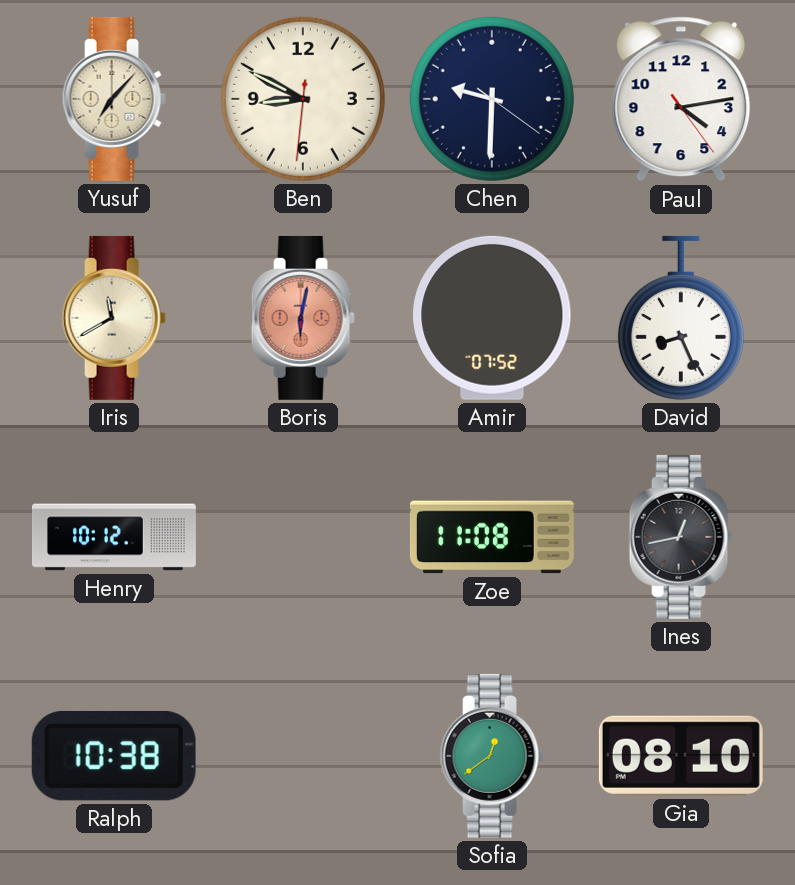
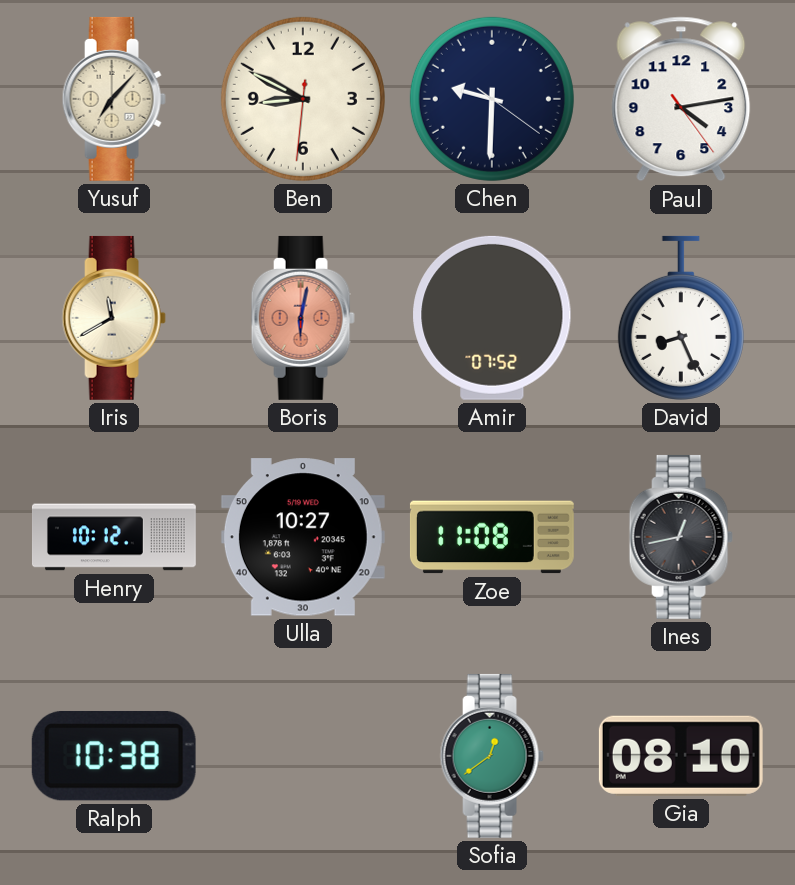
Ulla: none -> 10:27
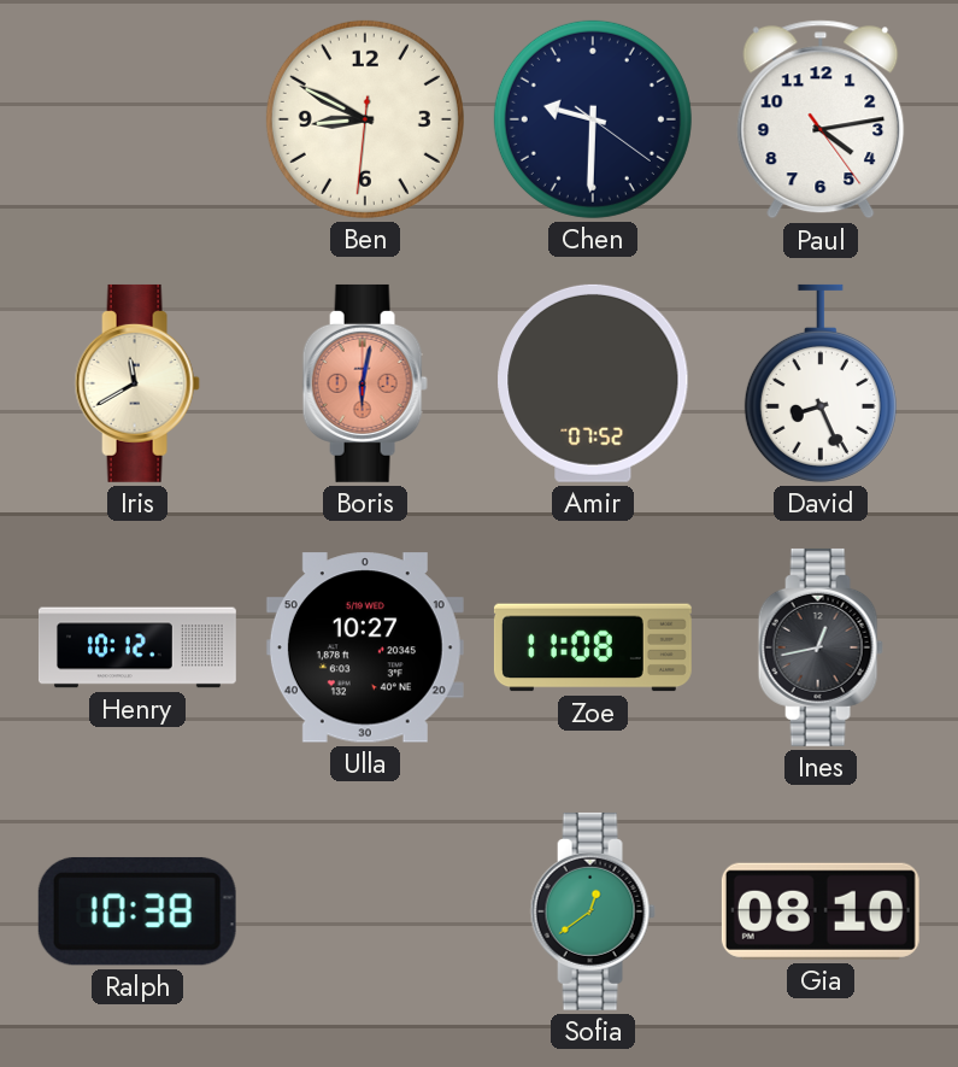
Yusuf: 7:07 -> none
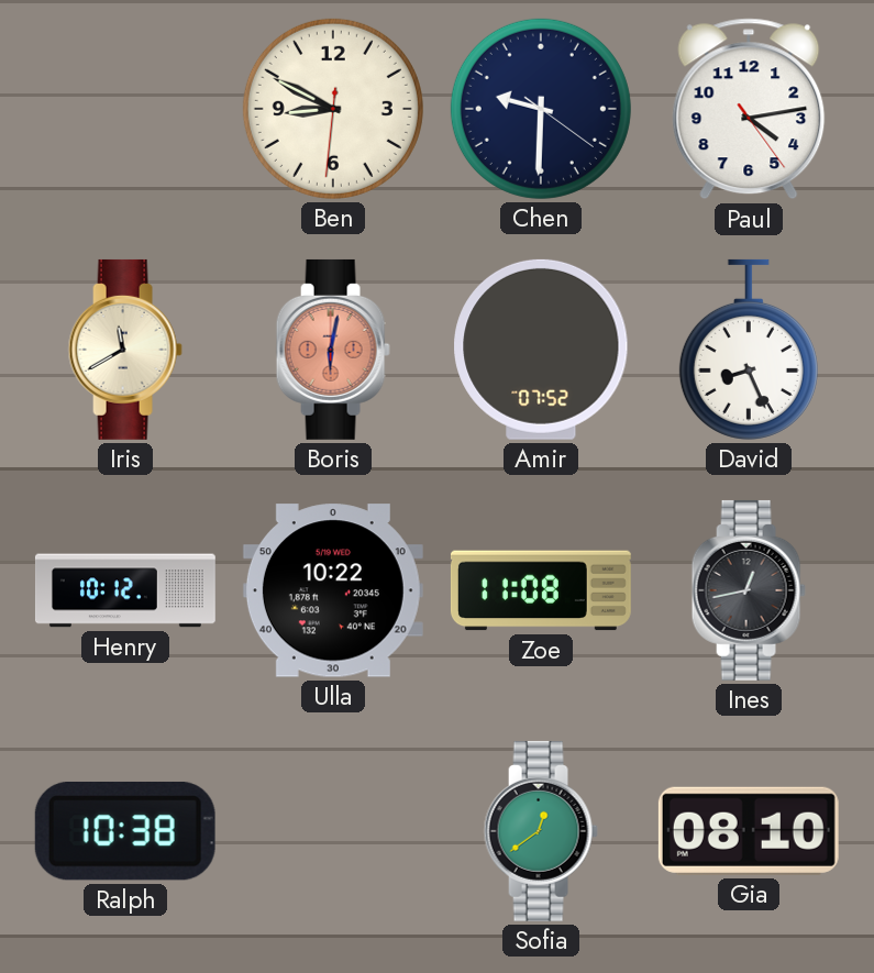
Ulla: 10:27 -> 10:22
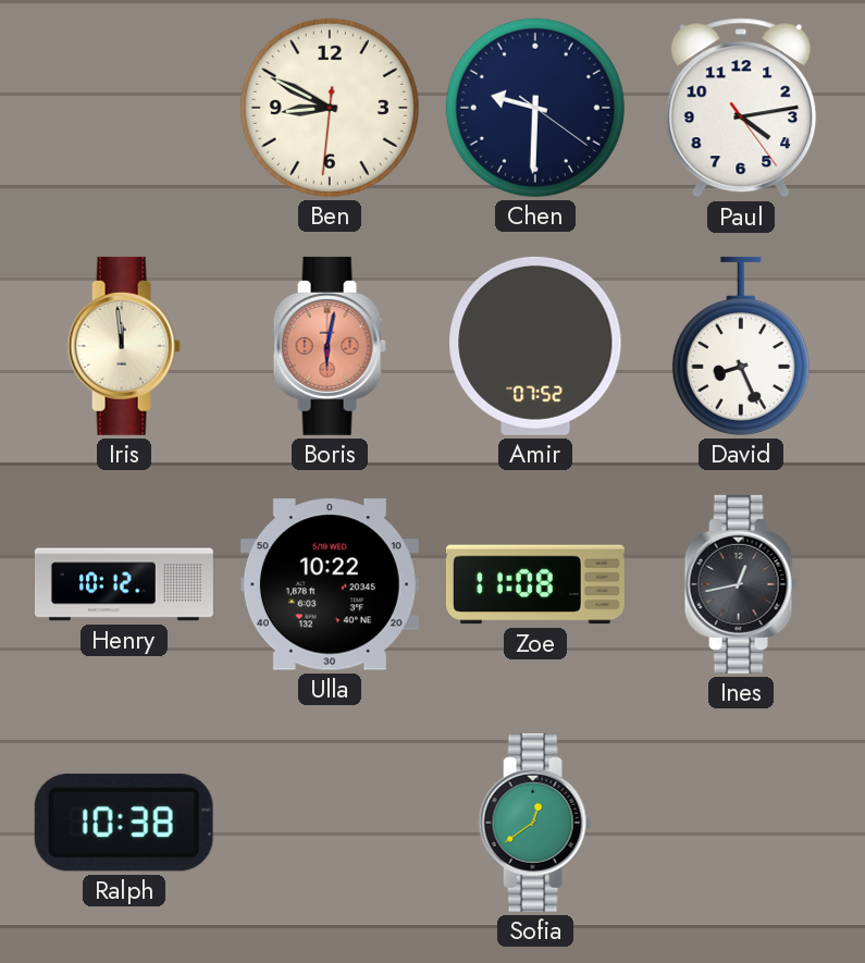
Iris: 11:40 -> 11:59
Gia: 08:10 -> none
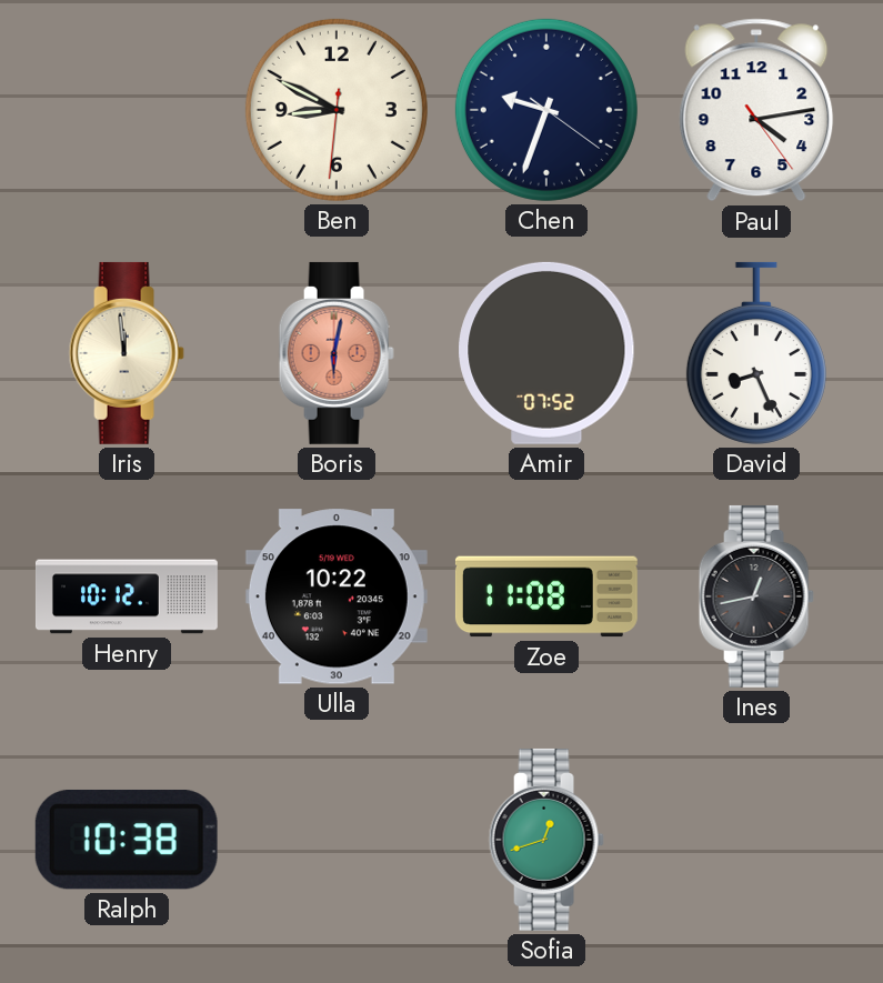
Chen: 9:30 -> 9:33
Sofia: 12:39 -> 12:42
